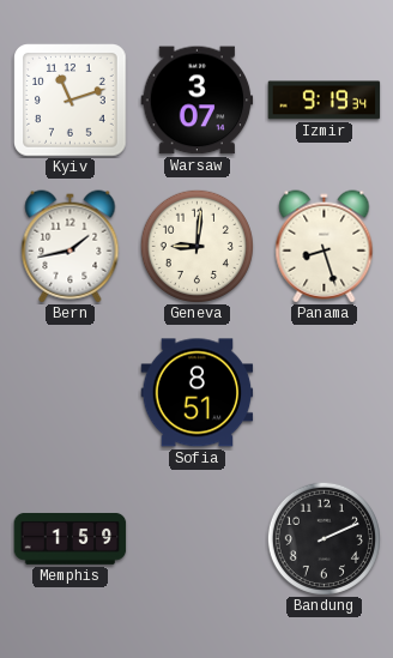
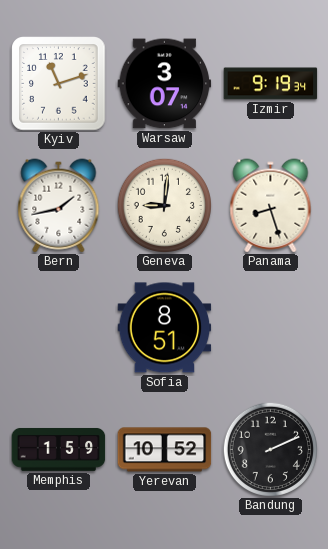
Yerevan: none -> 10:52
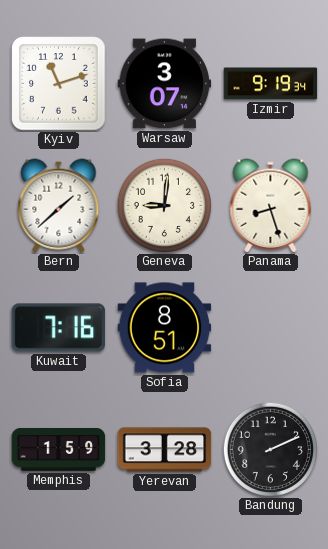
Bern: 1:43 -> 1:38
Kuwait: none -> 7:16
Yerevan: 10:52 -> 3:28
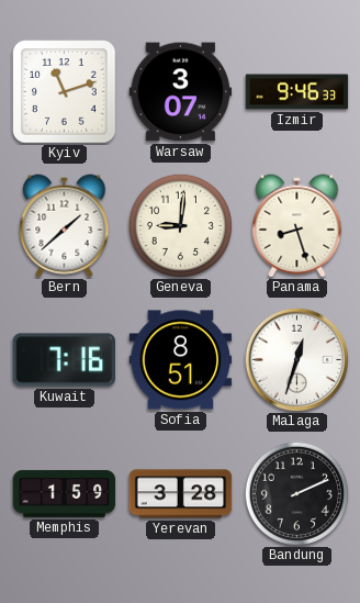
Izmir: 9:19 -> 9:46
Malaga: none -> 12:33
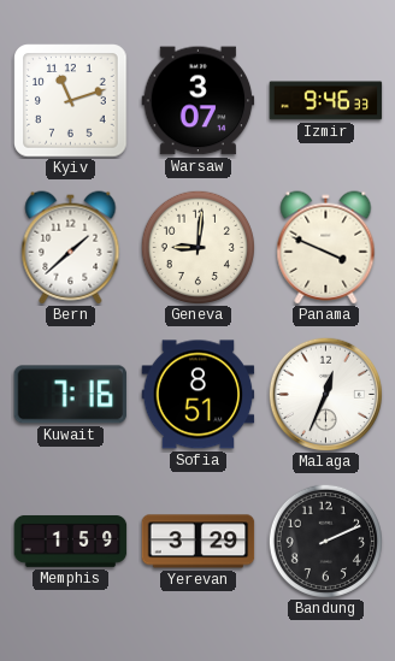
Panama: 8:27 -> 3:49
Malaga: 12:33 -> 12:34
Yerevan: 3:28 -> 3:29
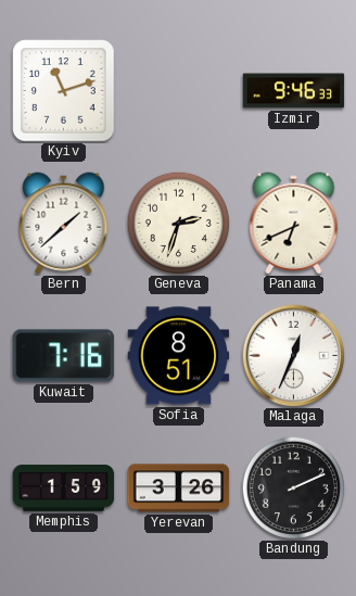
Warsaw: 3:07 -> none
Geneva: 9:01 -> 2:33
Panama: 3:49 -> 6:41
Yerevan: 3:29 -> 3:26
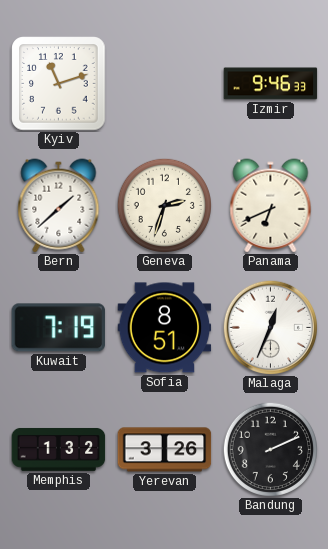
Kuwait: 7:16 -> 7:19
Memphis: 1:59 -> 1:32
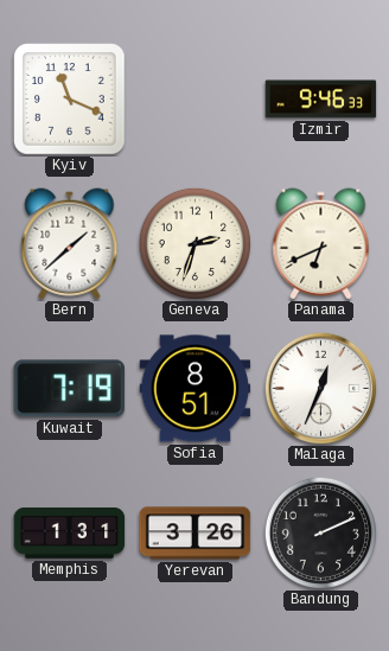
Kyiv: 11:12 -> 11:19
Memphis: 1:32 -> 1:31
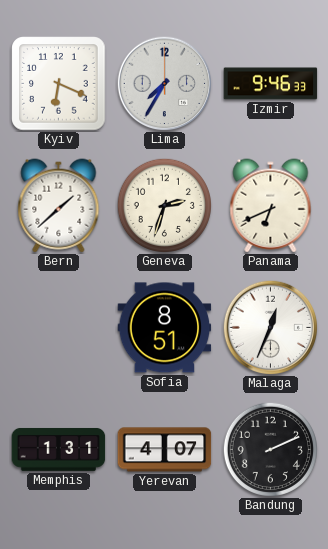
Kyiv: 11:19 -> 6:19
Lima: none -> 7:35
Kuwait: 7:19 -> none
Yerevan: 3:26 -> 4:07
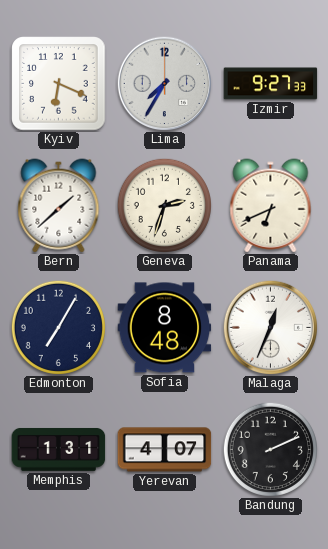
Izmir: 9:46 -> 9:27
Edmonton: none -> 7:05
Sofia: 8:51 -> 8:48
